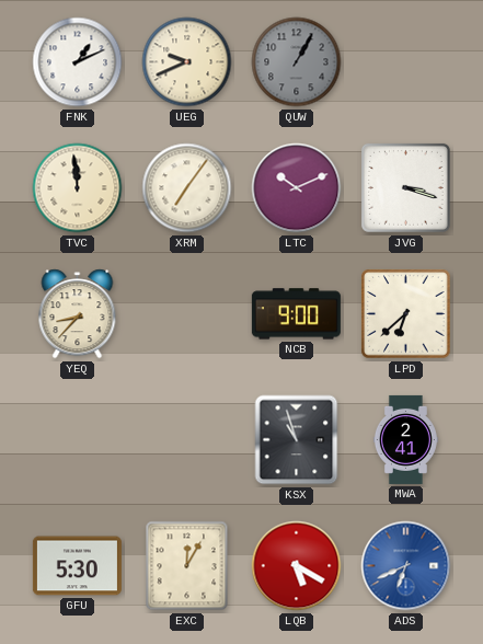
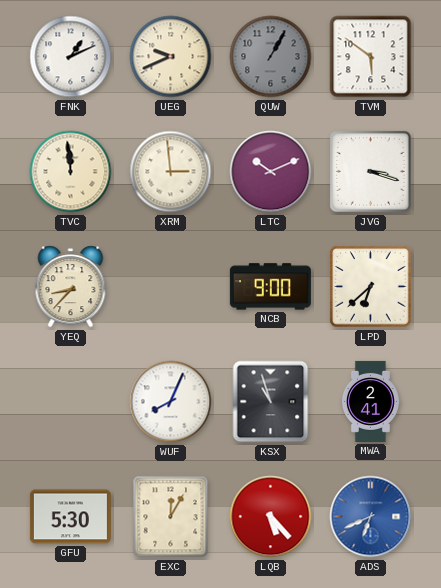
TVM: none -> 5:51
XRM: 7:06 -> 2:59
WUF: none -> 8:04
LQB: 5:20 -> 5:23
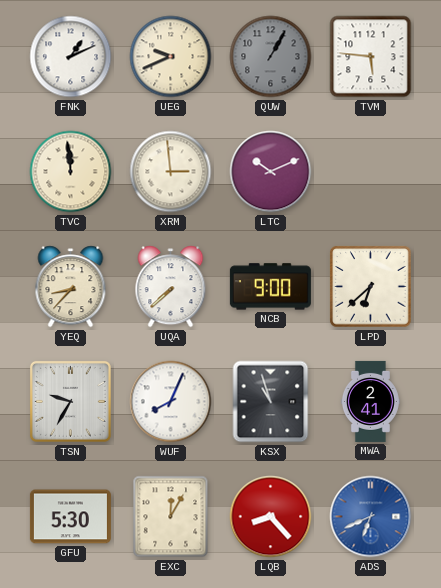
TVM: 5:51 -> 5:46
JVG: 3:18 -> none
UQA: none -> 7:38
TSN: none -> 9:35
LQB: 5:23 -> 8:23
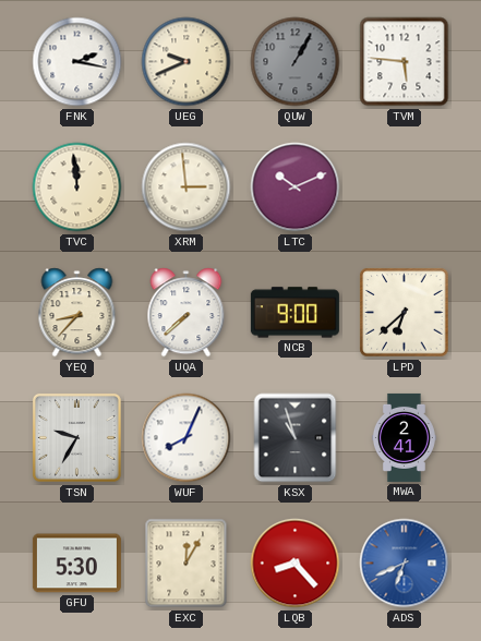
FNK: 1:11 -> 2:17
